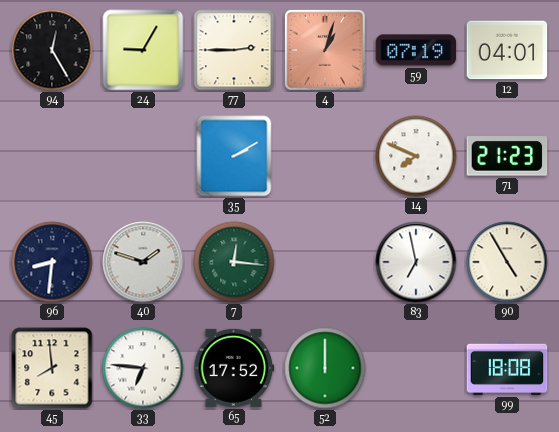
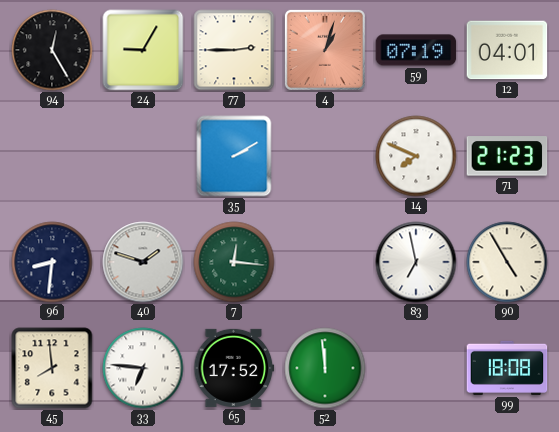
52: 12:00 -> 11:59
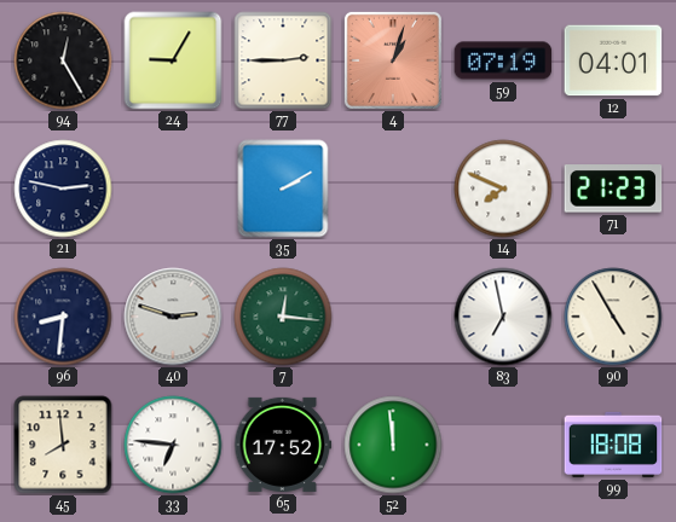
21: none -> 2:47
40: 1:48 -> 2:48
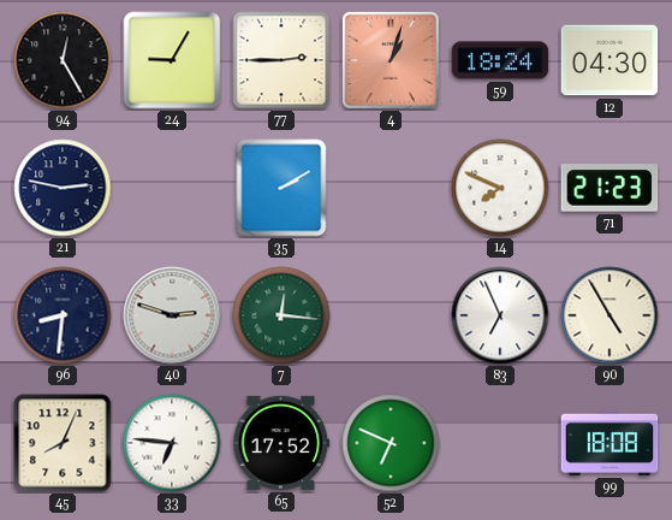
59: 07:19 -> 18:24
12: 04:01 -> 04:30
83: 6:58 -> 6:56
45: 7:59 -> 8:04
52: 11:59 -> 6:49
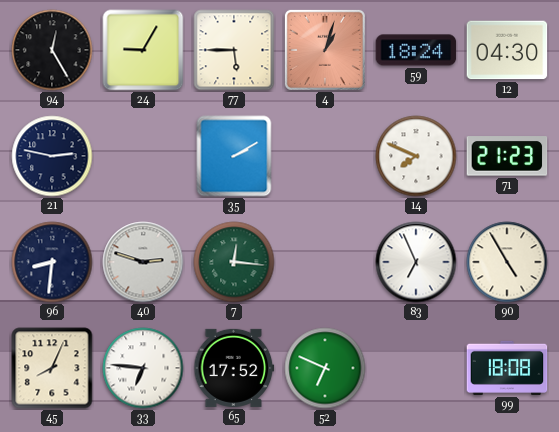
77: 2:45 -> 5:45
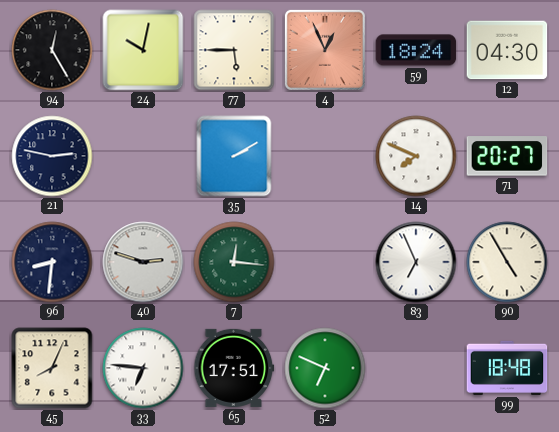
24: 9:05 -> 10:02
4: 1:03 -> 12:56
71: 21:23 -> 20:27
65: 17:52 -> 17:51
99: 18:08 -> 18:48
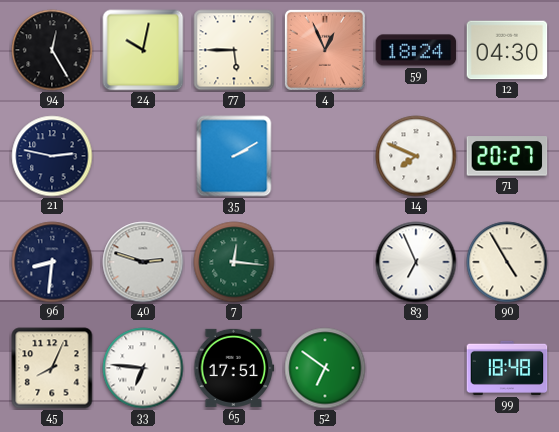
52: 6:49 -> 6:51
